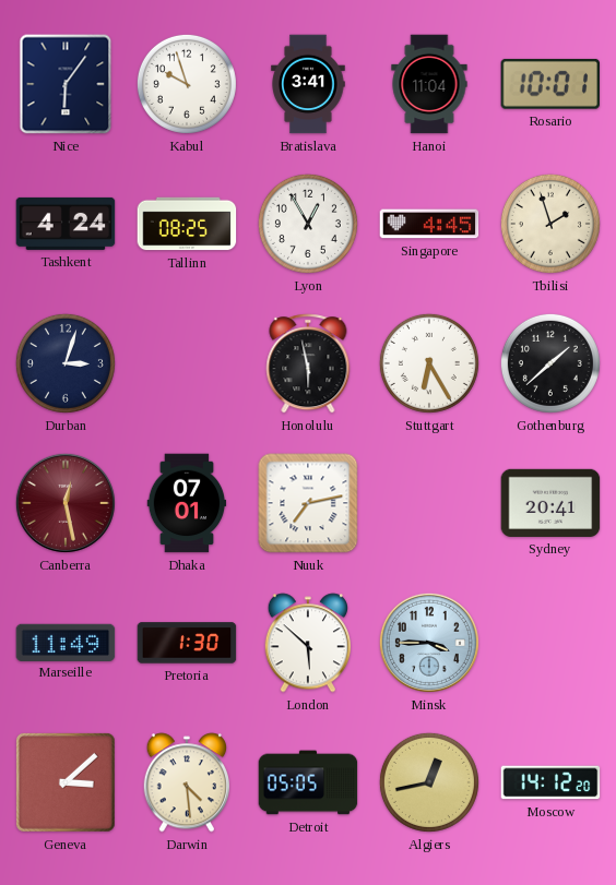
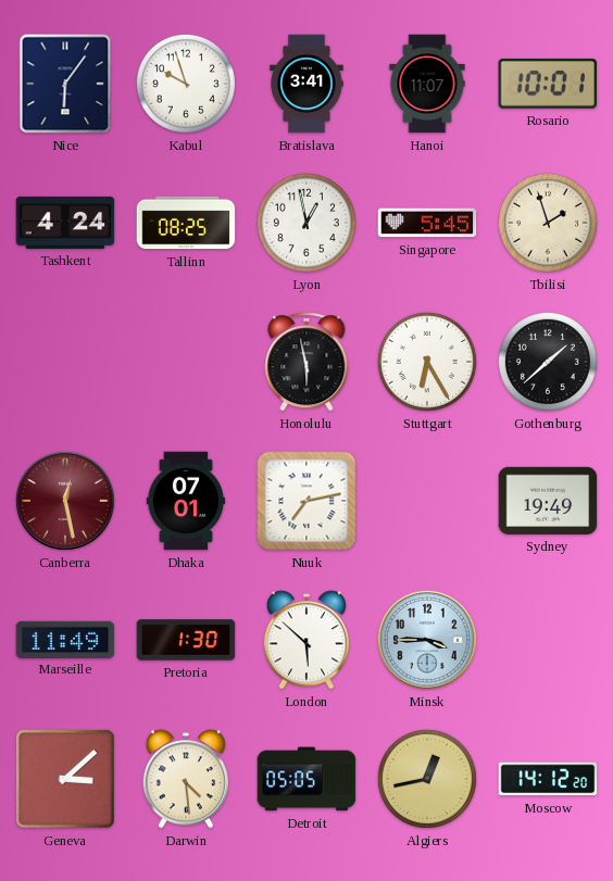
Hanoi: 11:04 -> 11:07
Lyon: 12:55 -> 12:58
Singapore: 4:45 -> 5:45
Durban: 3:03 -> none
Sydney: 20:41 -> 19:49
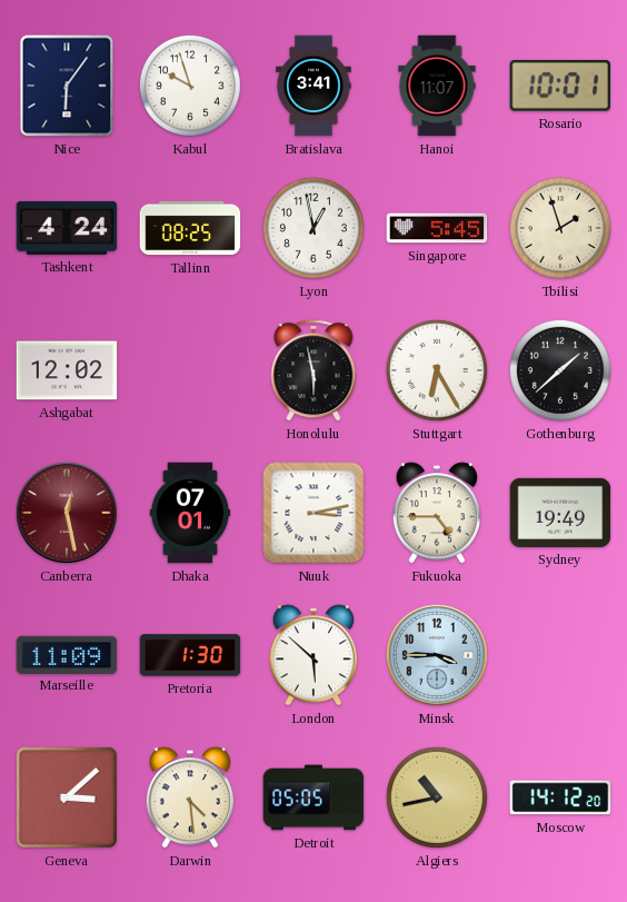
Ashgabat: none -> 12:02
Nuuk: 7:13 -> 3:13
Fukuoka: none -> 4:45
Marseille: 11:49 -> 11:09
Algiers: 12:43 -> 10:43
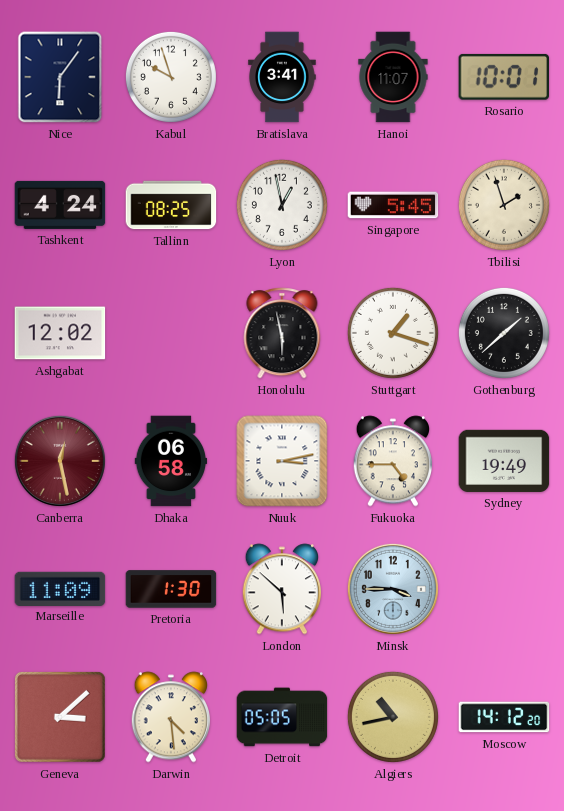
Stuttgart: 6:25 -> 1:18
Dhaka: 07:01 -> 06:58
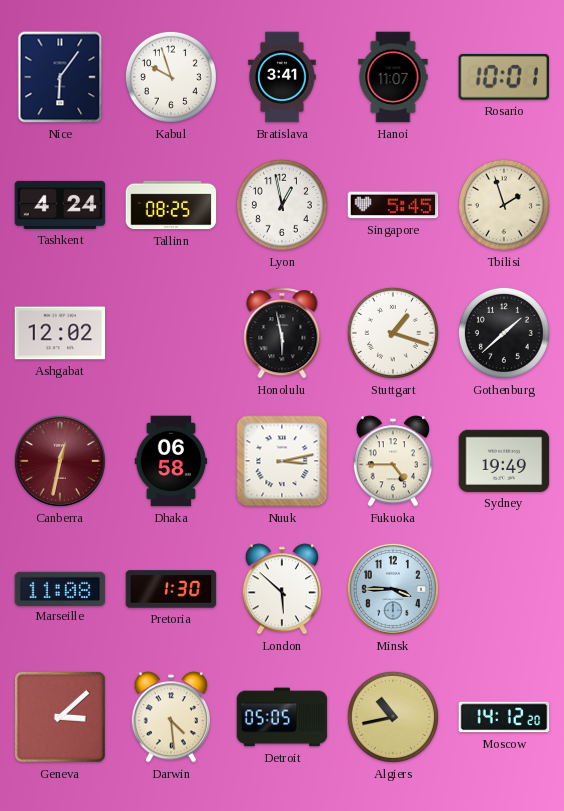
Canberra: 12:28 -> 12:32
Marseille: 11:09 -> 11:08
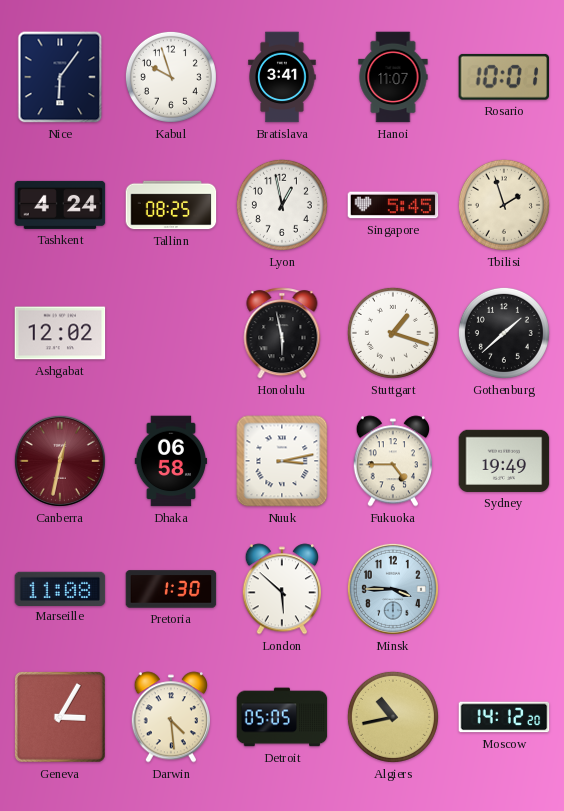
Geneva: 3:08 -> 3:05
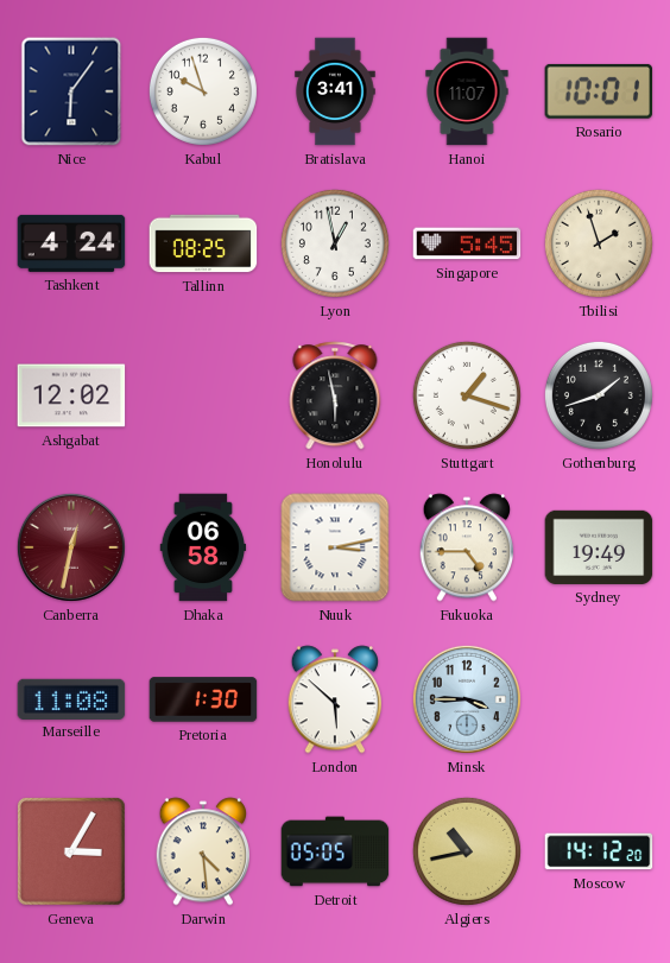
Gothenburg: 1:38 -> 1:42
